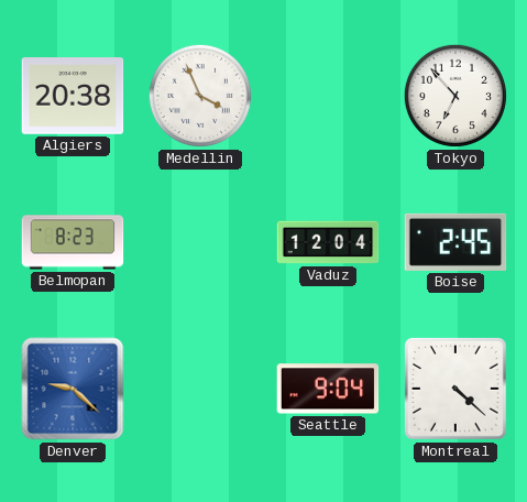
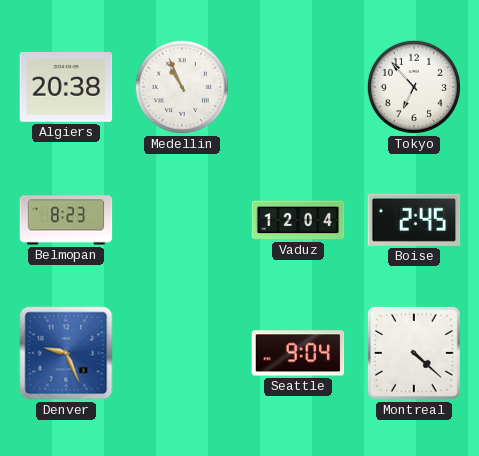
Medellin: 3:56 -> 10:56
Denver: 9:22 -> 9:26
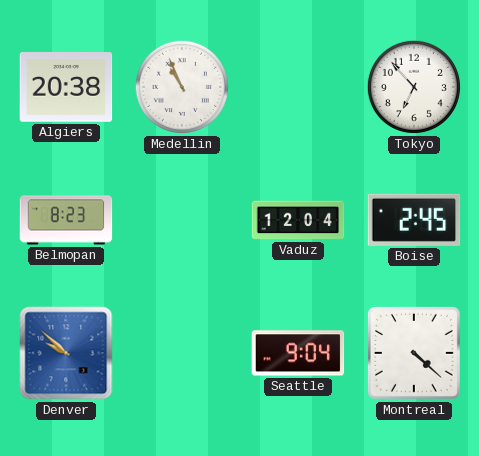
Denver: 9:26 -> 9:52
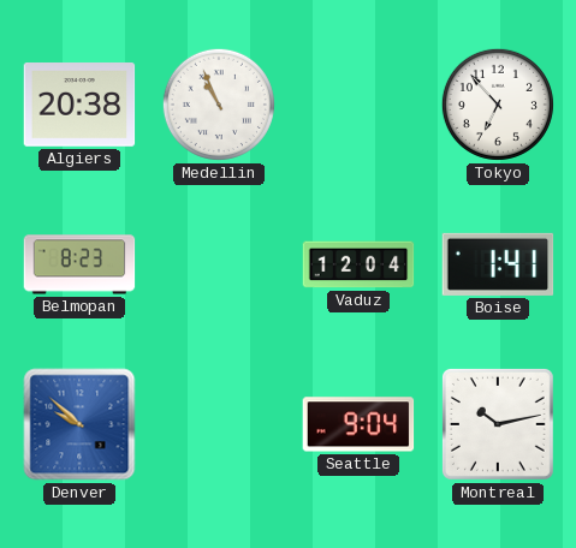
Boise: 2:45 -> 1:41
Montreal: 4:22 -> 10:13
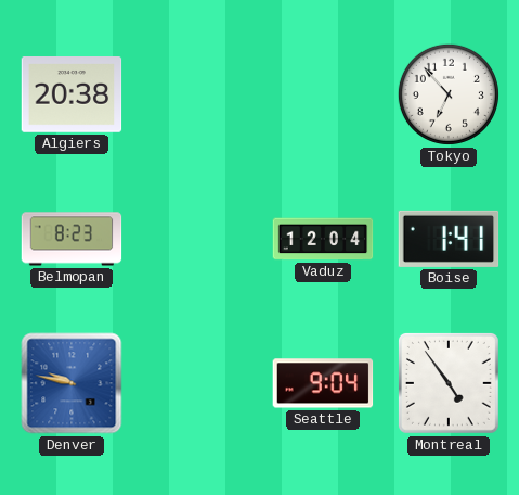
Medellin: 10:56 -> none
Denver: 9:52 -> 9:47
Montreal: 10:13 -> 4:54
